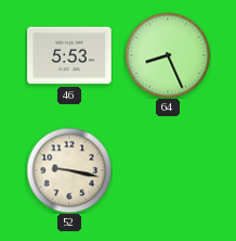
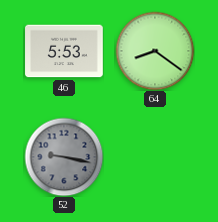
64: 8:26 -> 8:21
52 dial: cream -> grey
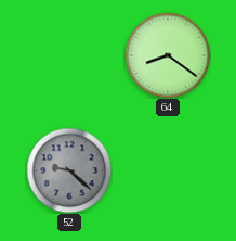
46: 5:53 -> none
52: 9:17 -> 9:22
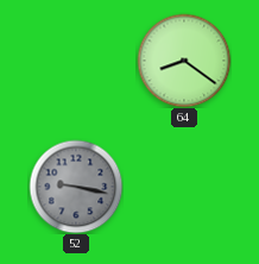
52: 9:22 -> 9:17
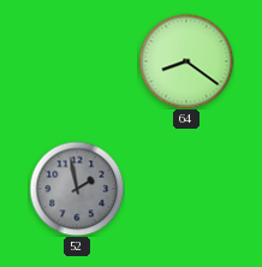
52: 9:17 -> 1:58
